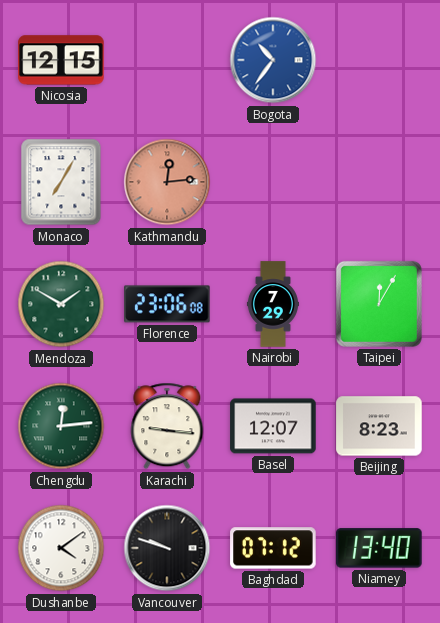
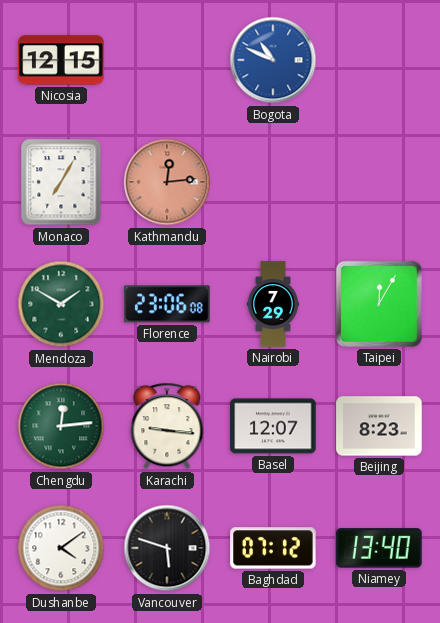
Bogota: 10:36 -> 10:49
Vancouver: 9:48 -> 5:48
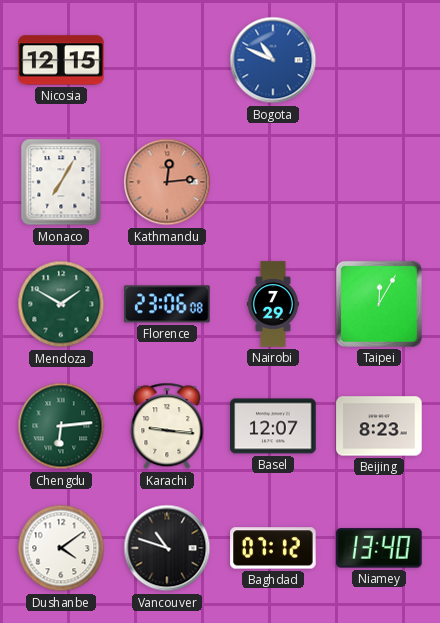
Chengdu: 12:14 -> 6:14
Vancouver: 5:48 -> 10:48
